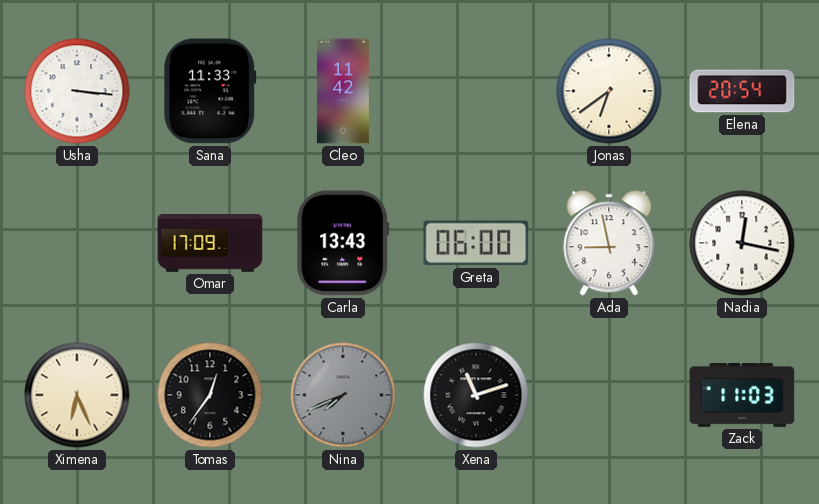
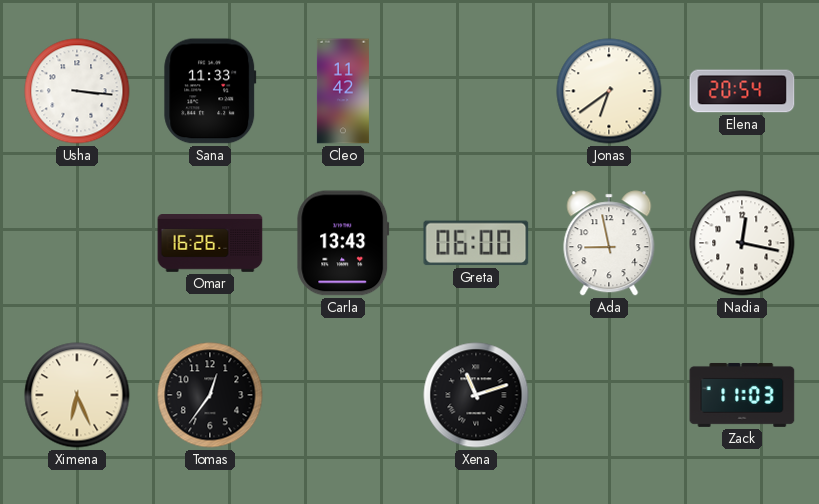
Omar: 17:09 -> 16:26
Nina: 7:41 -> none
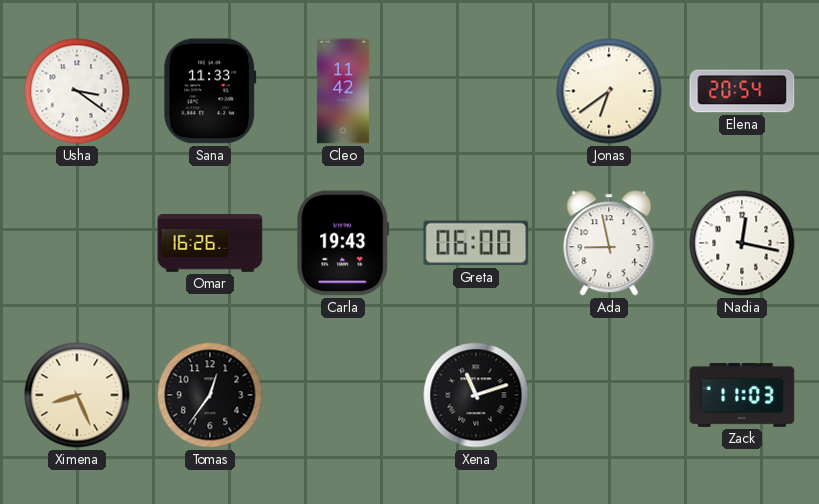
Usha: 3:16 -> 3:21
Carla: 13:43 -> 19:43
Ximena: 6:26 -> 8:26
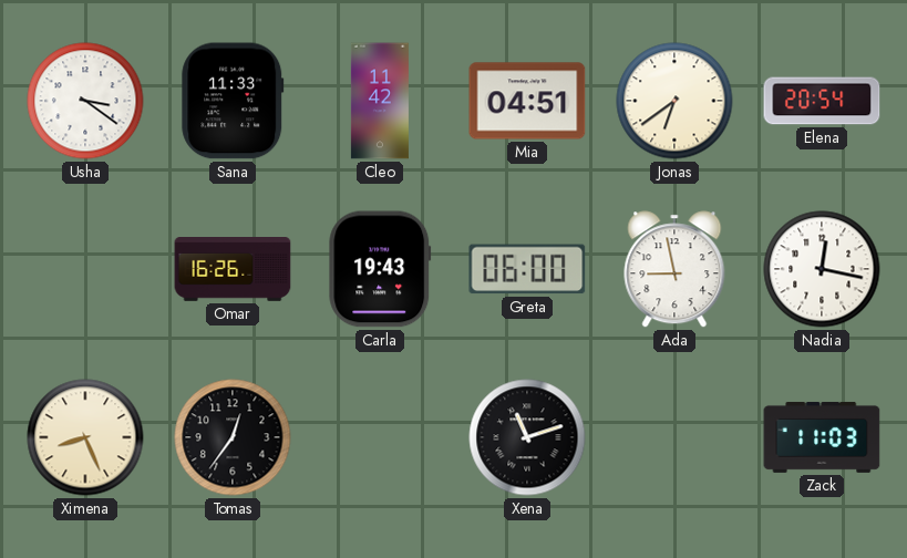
Mia: none -> 04:51
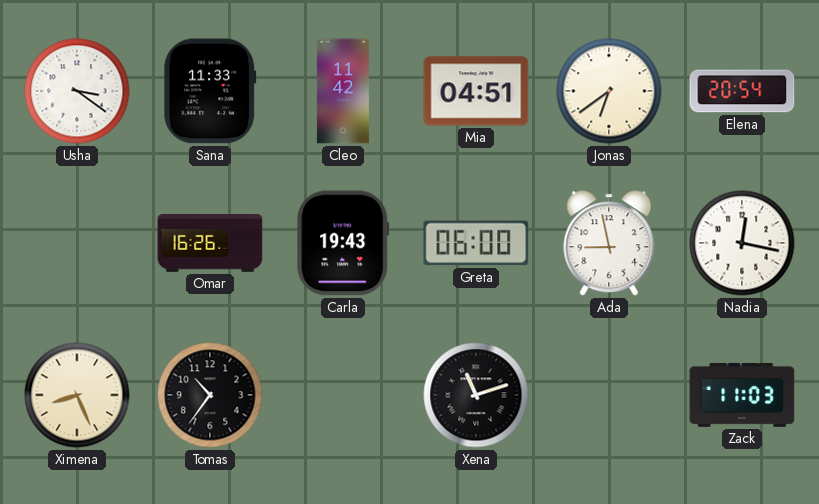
Tomas: 12:36 -> 10:36
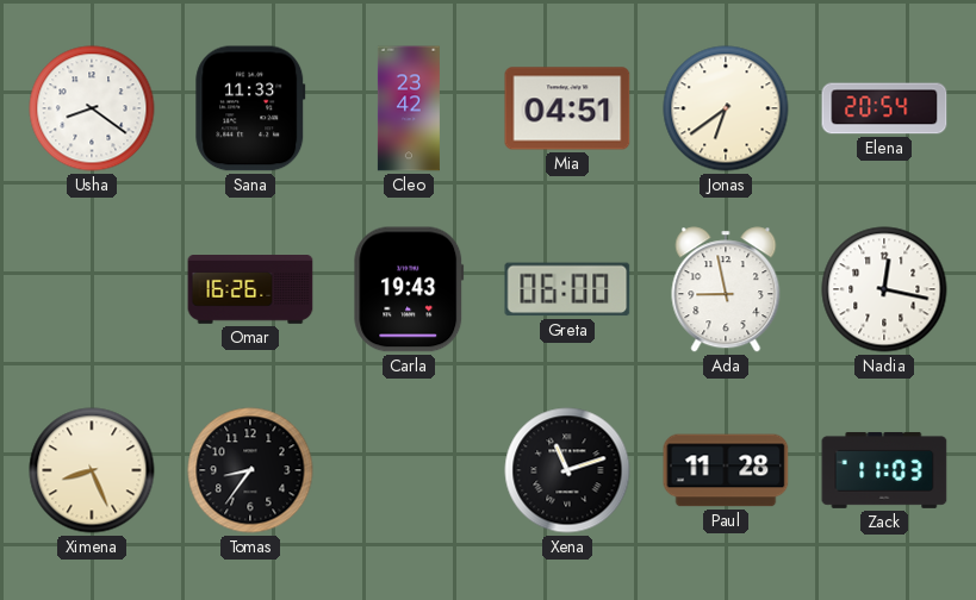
Usha: 3:21 -> 8:21
Cleo: 11:42 -> 23:42
Tomas: 10:36 -> 8:36
Paul: none -> 11:28
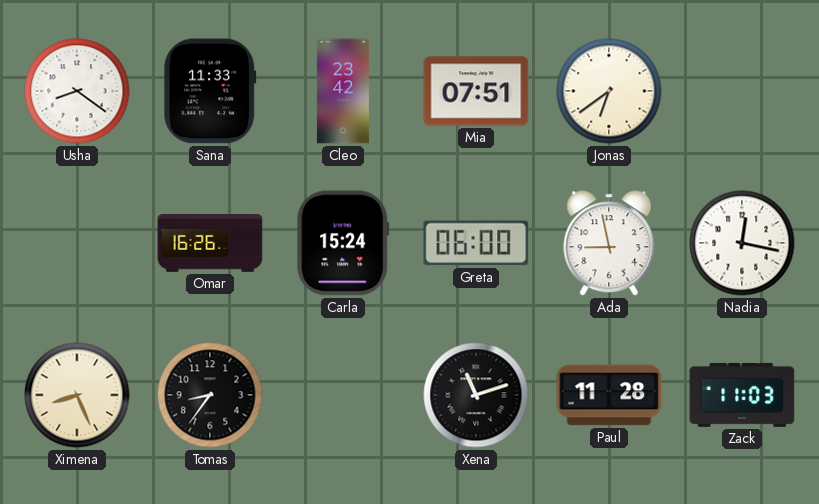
Mia: 04:51 -> 07:51
Elena: 20:54 -> none
Carla: 19:43 -> 15:24
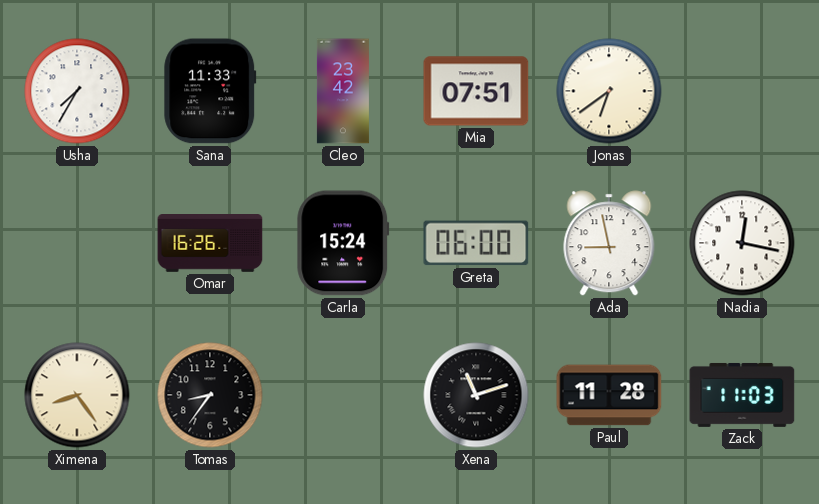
Usha: 8:21 -> 7:35
Ximena: 8:26 -> 8:24
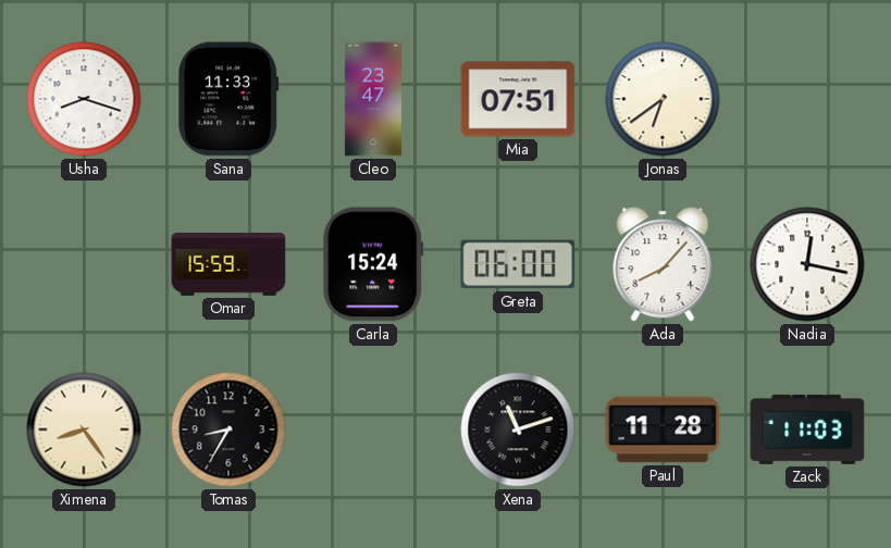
Usha: 7:35 -> 8:18
Cleo: 23:42 -> 23:47
Omar: 16:26 -> 15:59
Ada: 8:58 -> 8:07
Tomas: 8:36 -> 8:35
